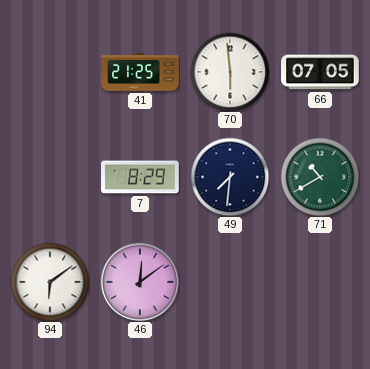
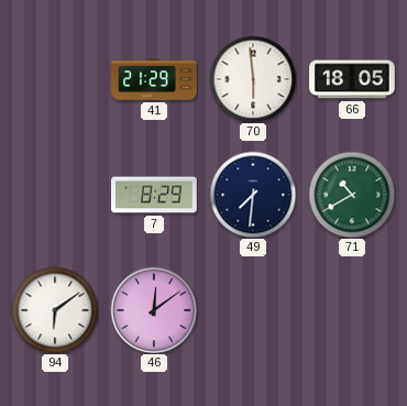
41: 21:25 -> 21:29
66: 07:05 -> 18:05
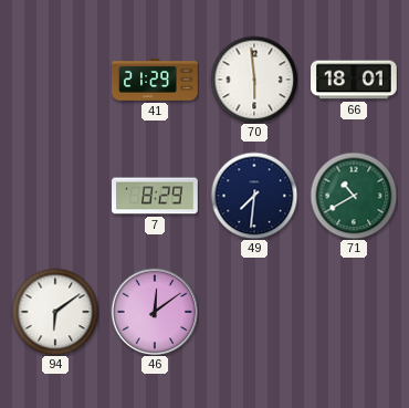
66: 18:05 -> 18:01
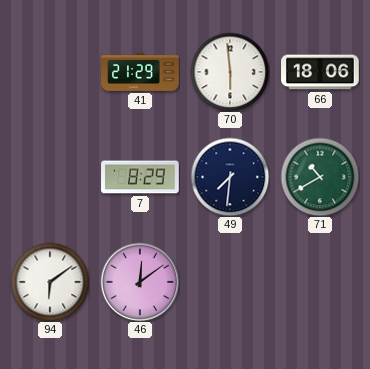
66: 18:01 -> 18:06
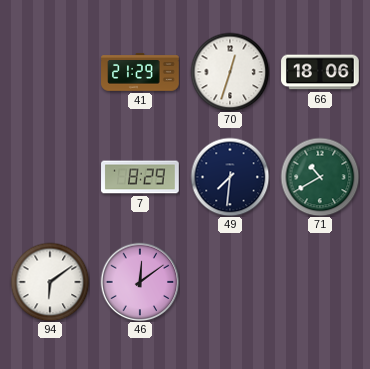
70: 5:59 -> 12:33
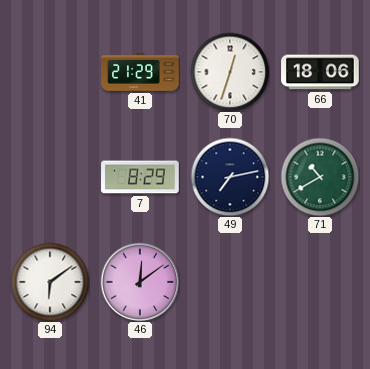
49: 7:31 -> 7:13
